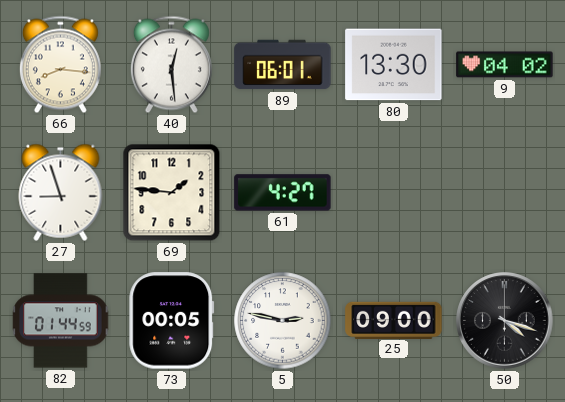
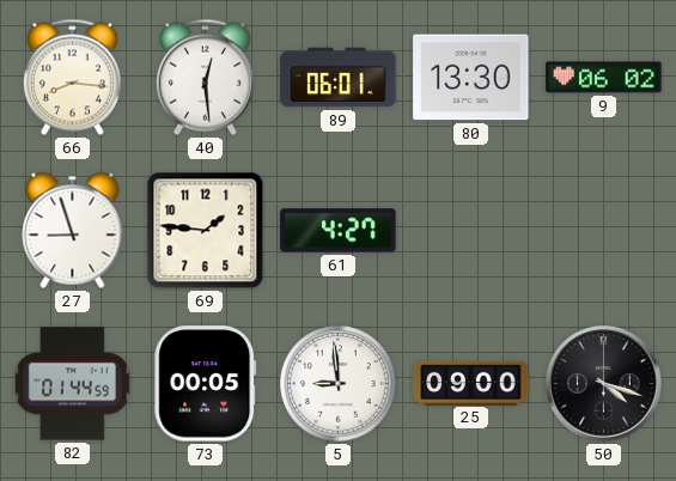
9: 04:02 -> 06:02
5: 2:47 -> 8:59
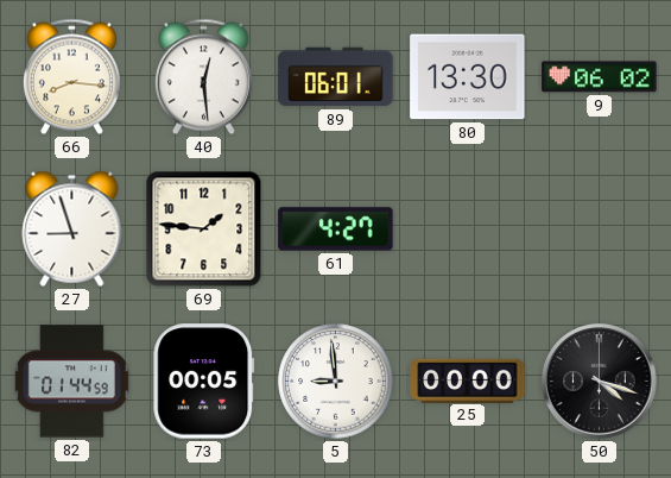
25: 09:00 -> 00:00
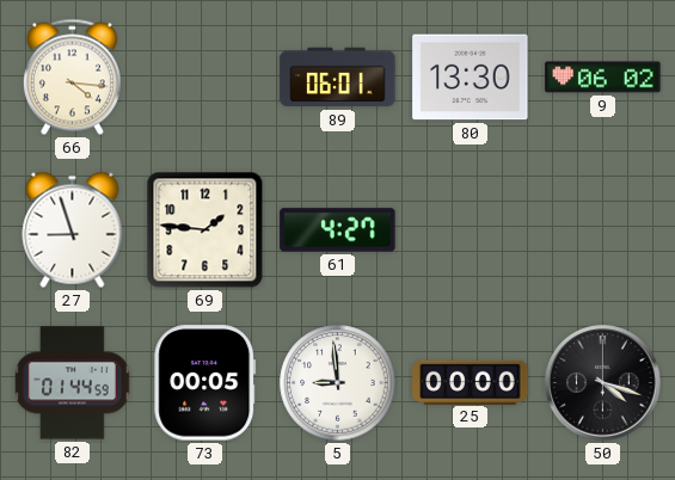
66: 8:16 -> 4:16
40: 12:29 -> none
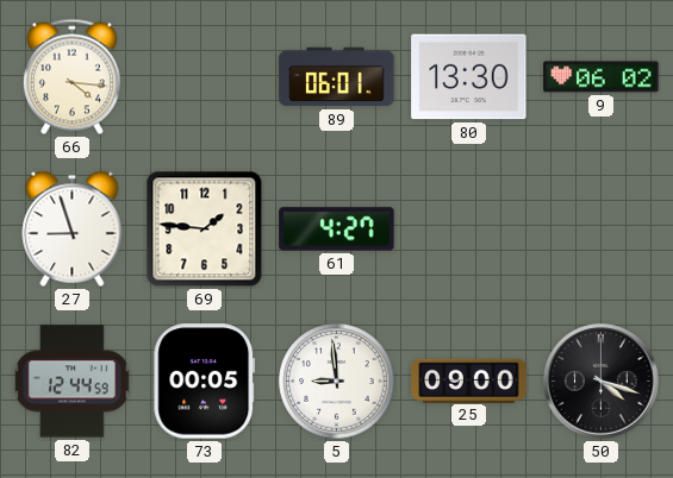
82: 01:44 -> 12:44
25: 00:00 -> 09:00
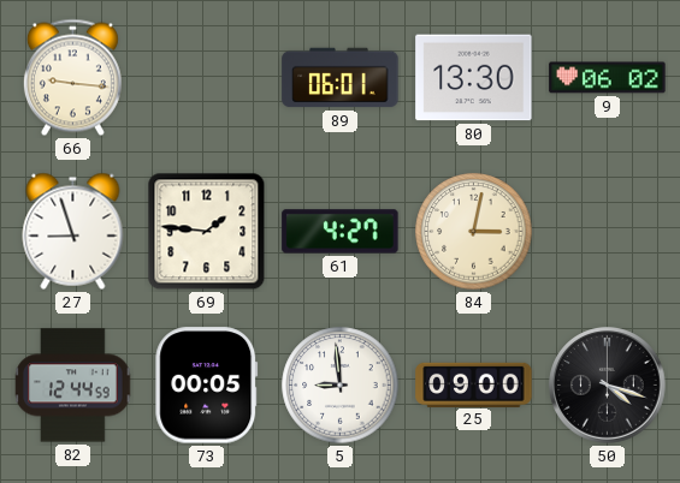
66: 4:16 -> 9:16
84: none -> 3:02
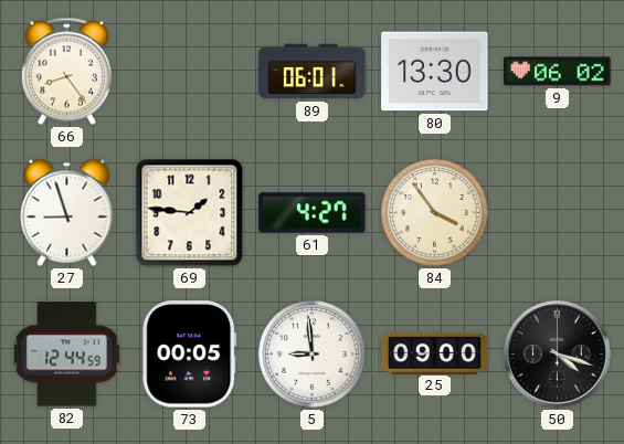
66: 9:16 -> 8:24
84: 3:02 -> 3:54
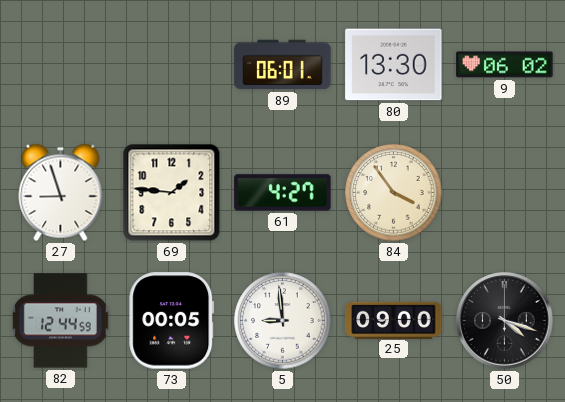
66: 8:24 -> none
